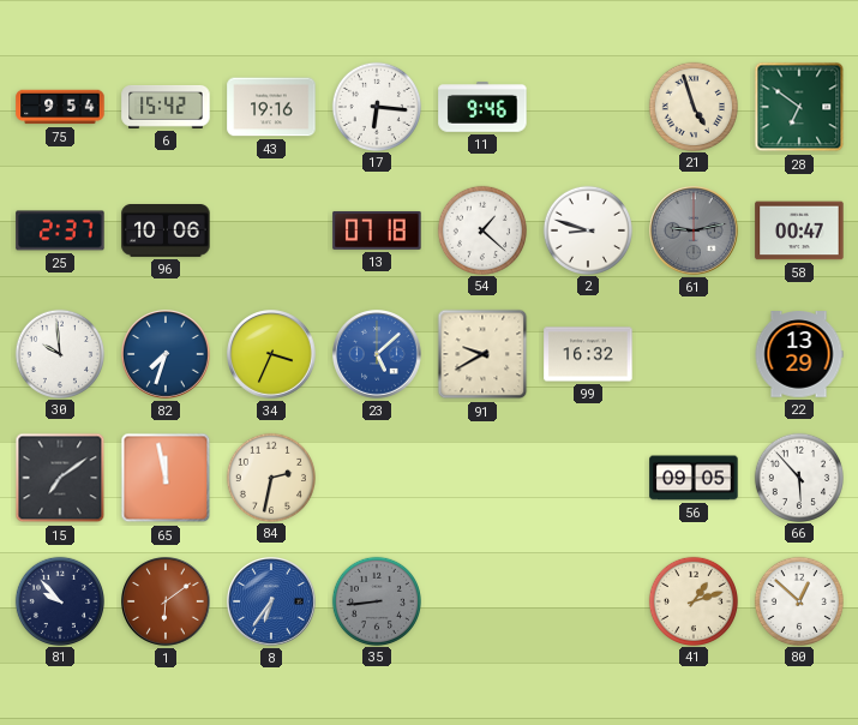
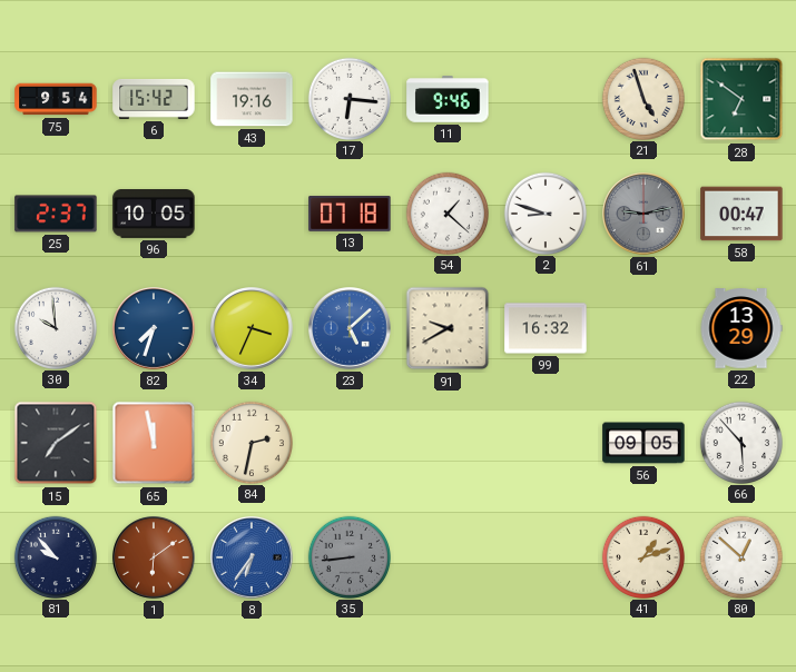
96: 10:06 -> 10:05
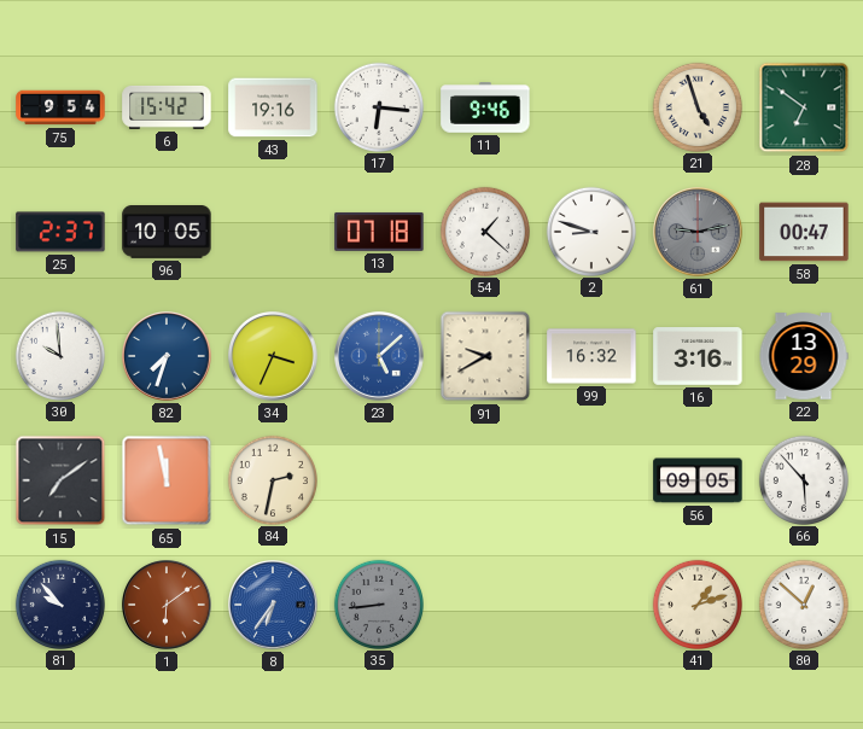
16: none -> 3:16
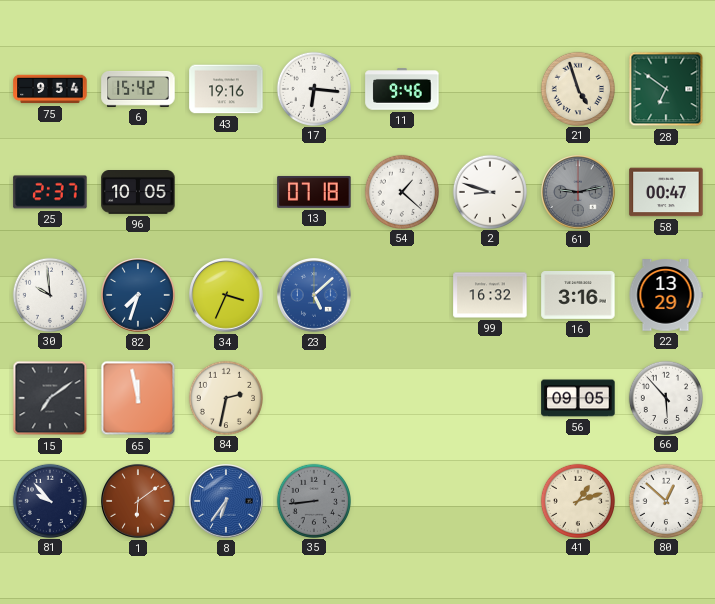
91: 9:40 -> none
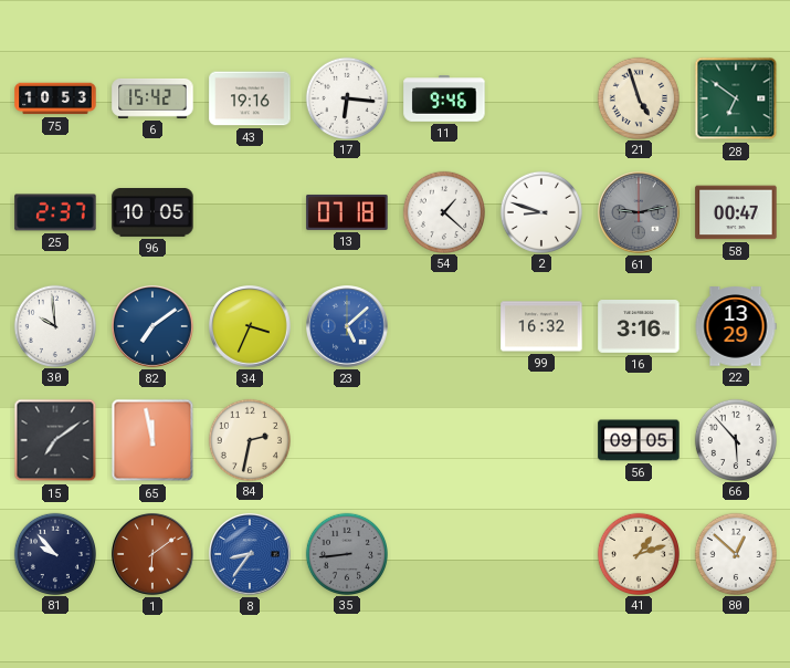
75: 9:54 -> 10:53
82: 7:33 -> 7:09
8: 6:36 -> 8:36
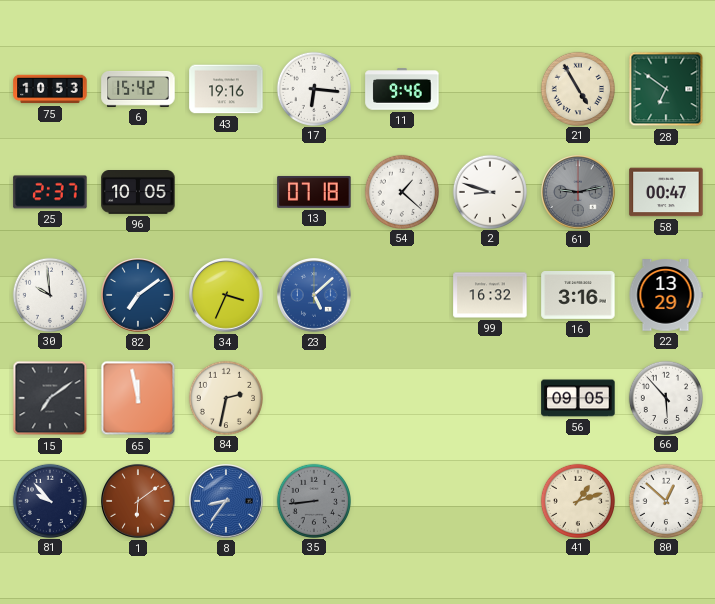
21: 4:57 -> 4:55
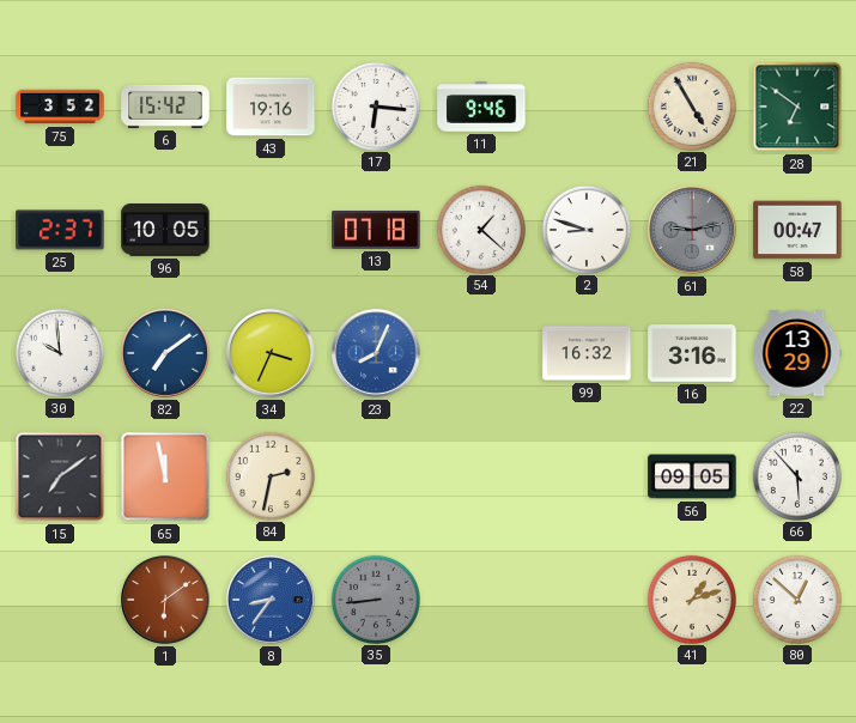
75: 10:53 -> 3:52
23: 5:08 -> 8:04
81: 9:53 -> none
